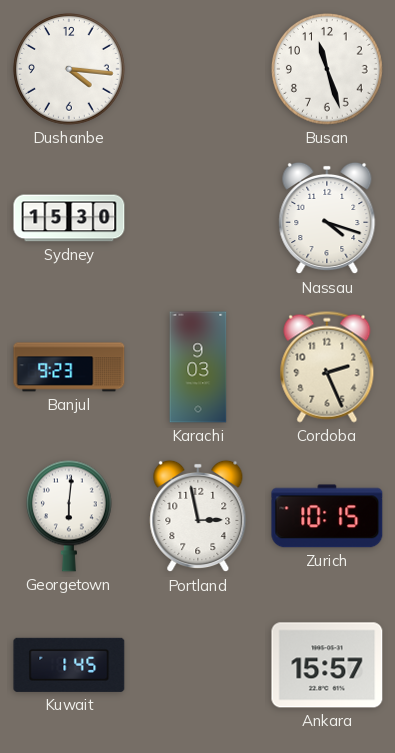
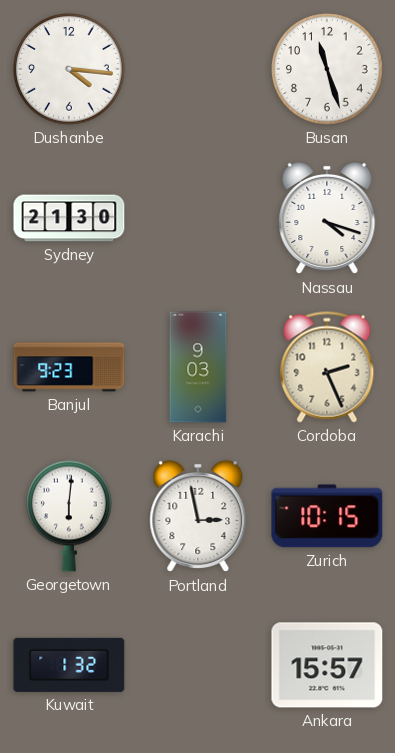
Sydney: 15:30 -> 21:30
Kuwait: 1:45 -> 1:32
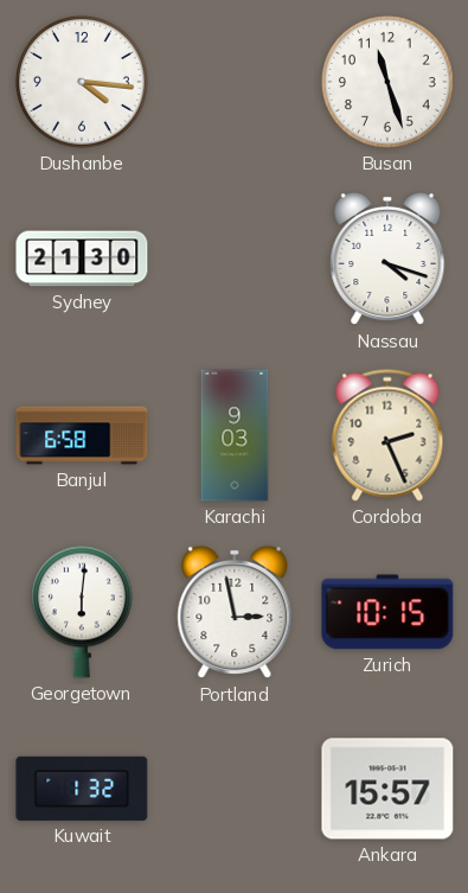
Banjul: 9:23 -> 6:58
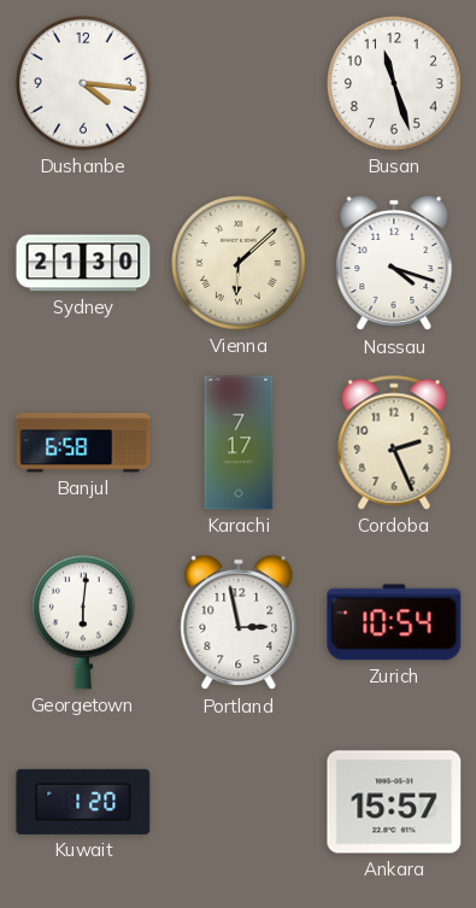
Vienna: none -> 6:08
Karachi: 9:03 -> 7:17
Zurich: 10:15 -> 10:54
Kuwait: 1:32 -> 1:20
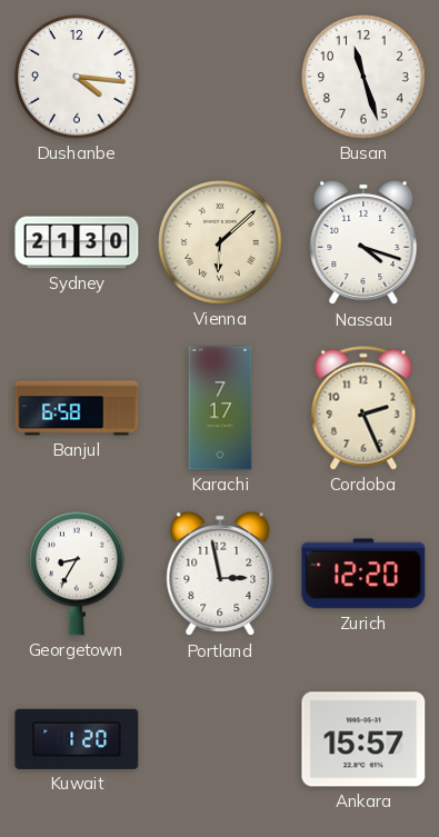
Georgetown: 6:01 -> 8:35
Zurich: 10:54 -> 12:20
